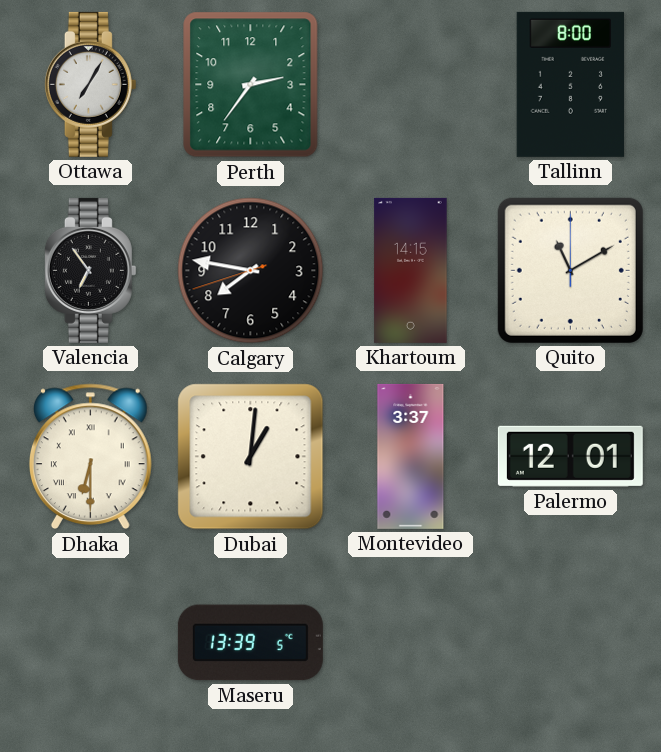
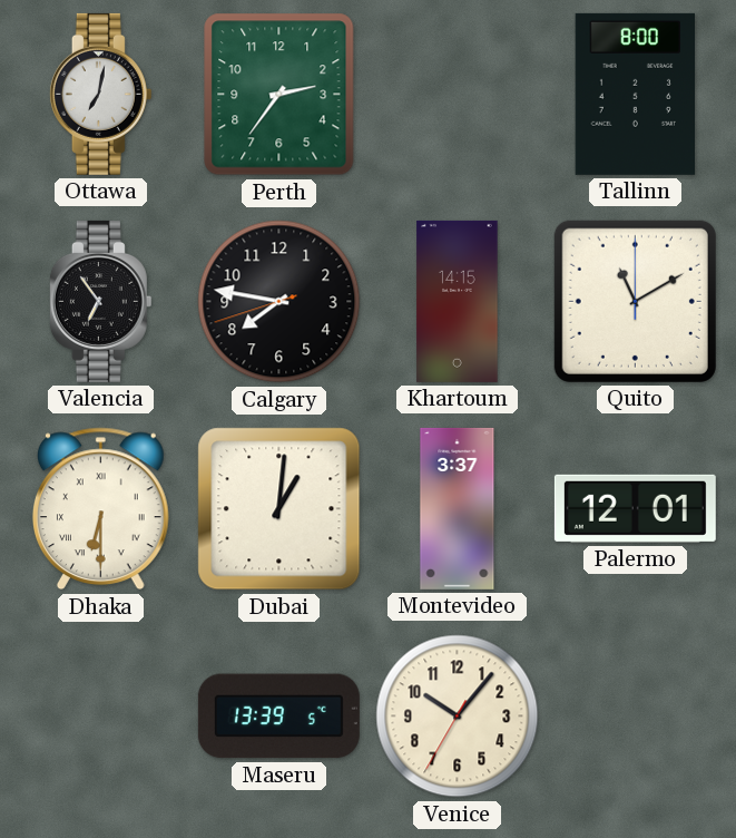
Ottawa: 7:05 -> 7:02
Venice: none -> 10:06
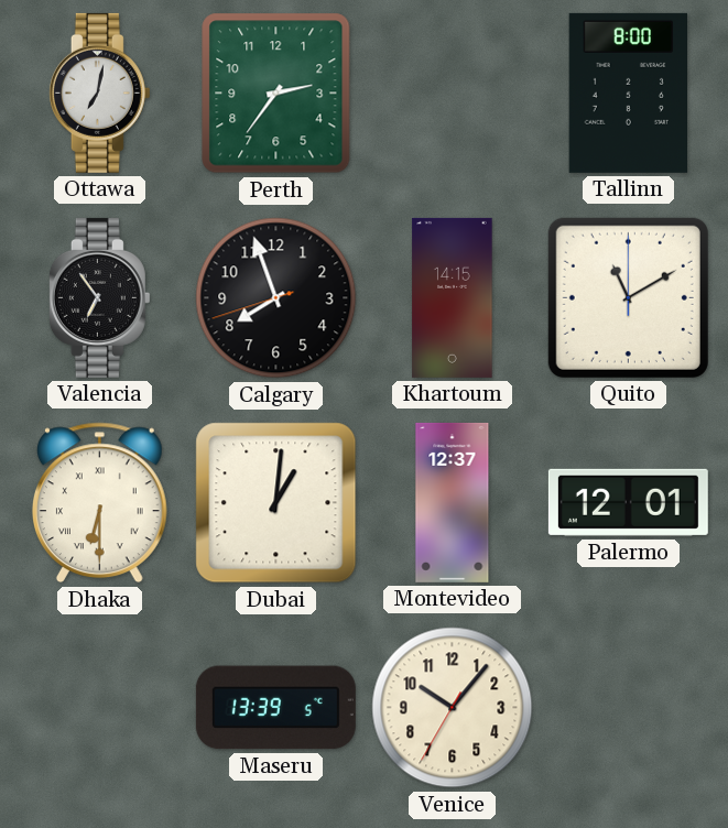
Calgary: 7:46 -> 7:56
Montevideo: 3:37 -> 12:37
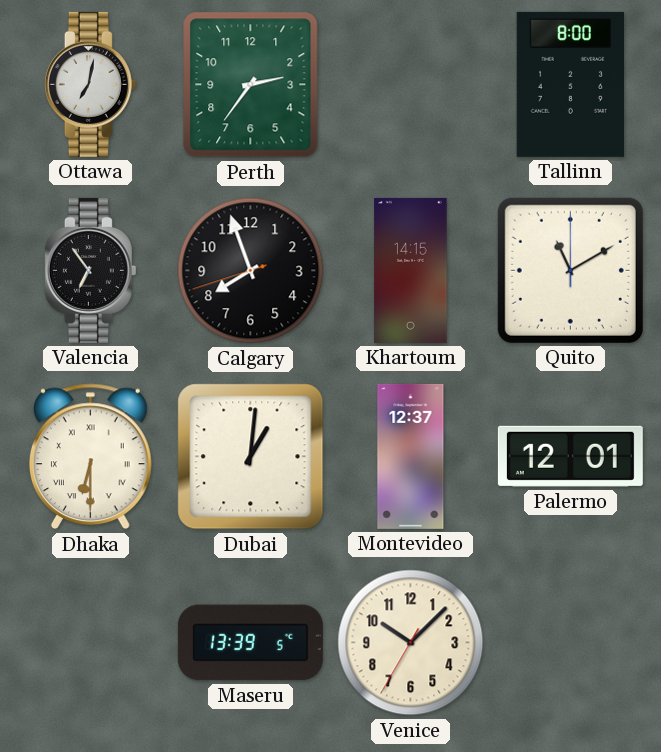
Venice: 10:06 -> 10:07
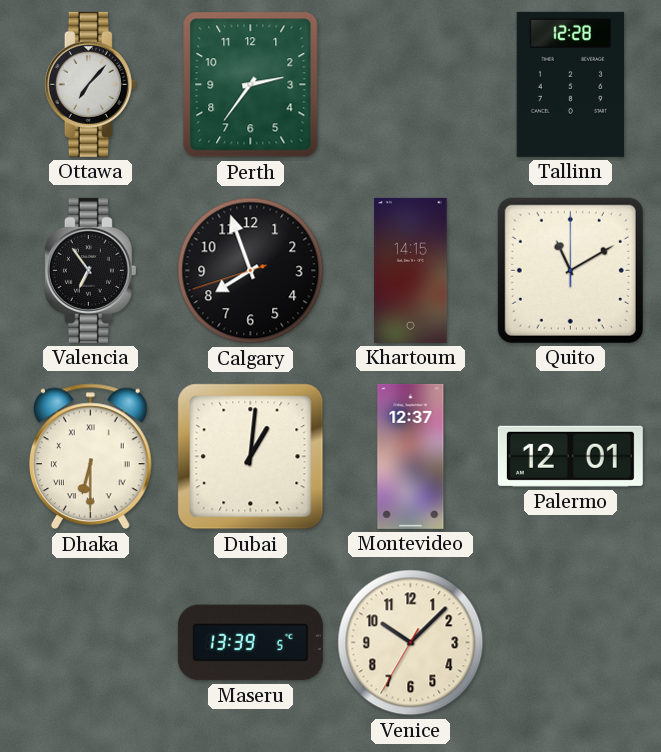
Ottawa: 7:02 -> 7:07
Tallinn: 8:00 -> 12:28
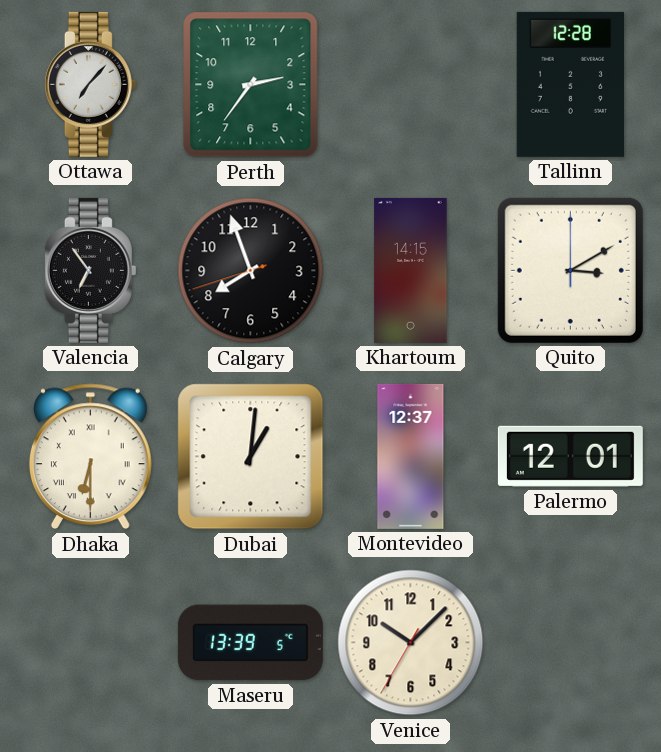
Quito: 11:10 -> 3:10
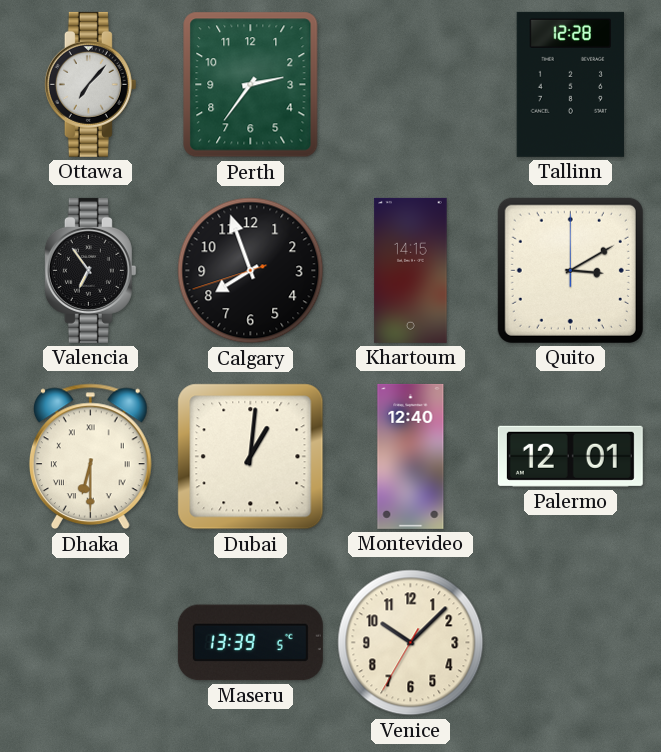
Montevideo: 12:37 -> 12:40
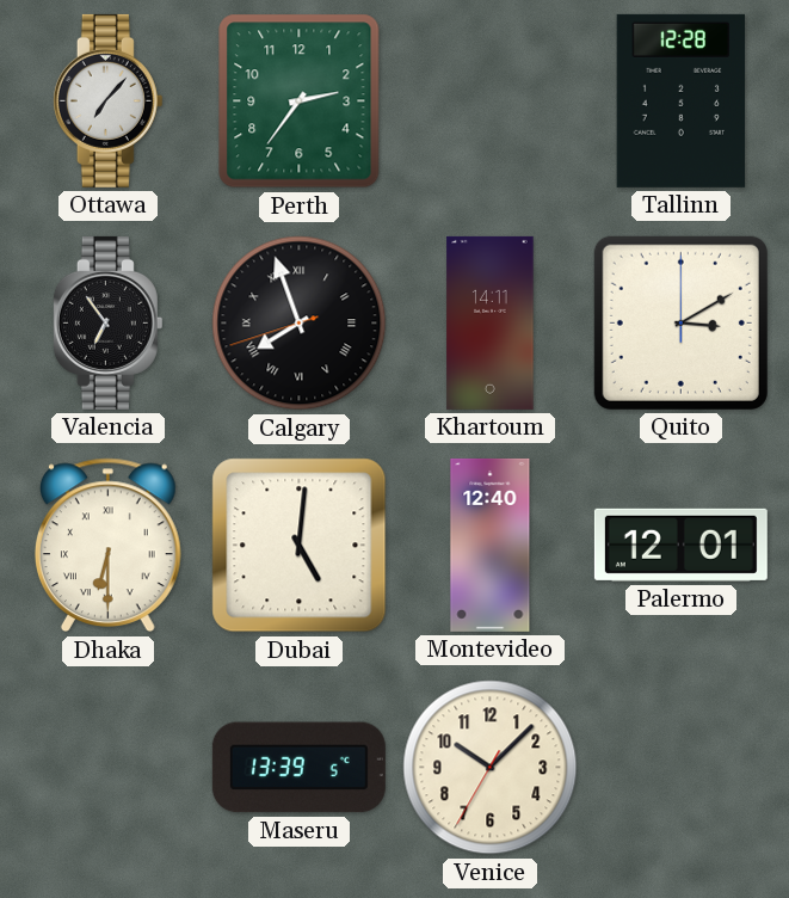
Calgary numerals: Arabic -> Roman
Khartoum: 14:15 -> 14:11
Dubai: 1:01 -> 5:01
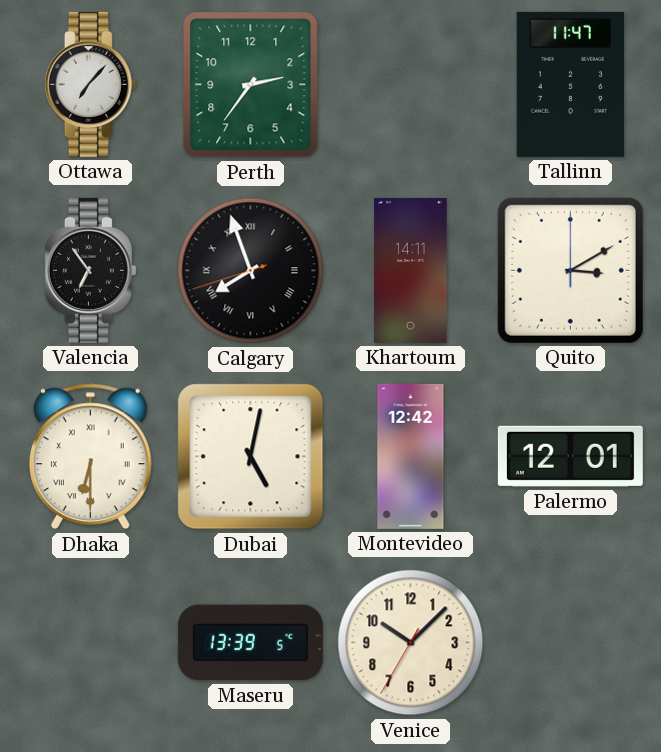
Tallinn: 12:28 -> 11:47
Dubai: 5:01 -> 5:02
Montevideo: 12:40 -> 12:42
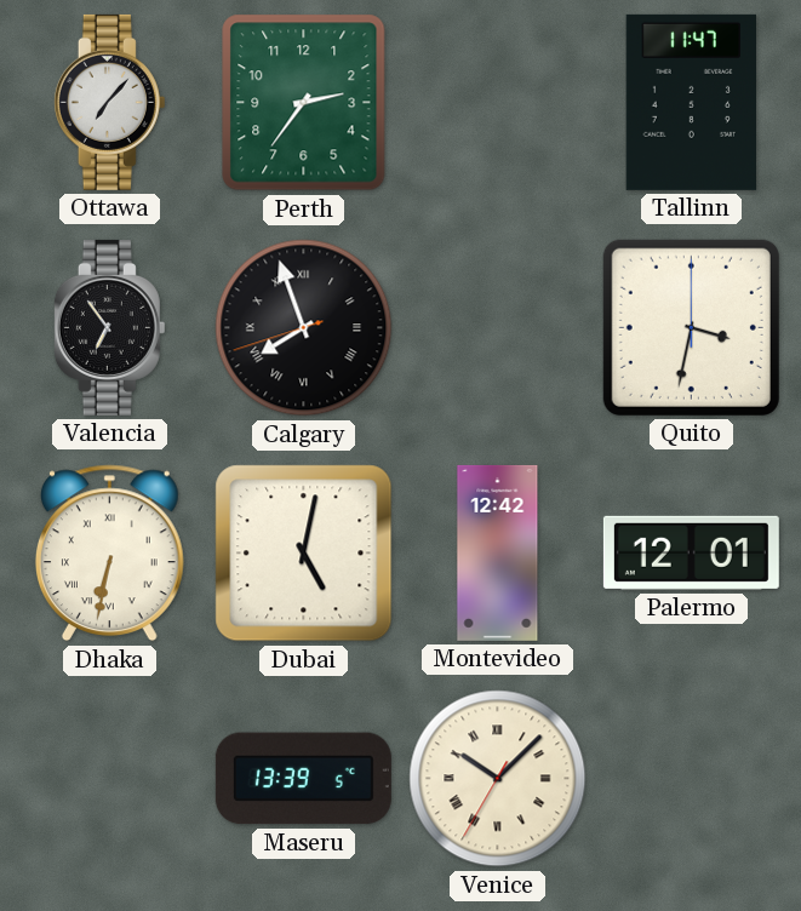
Khartoum: 14:11 -> none
Quito: 3:10 -> 3:32
Dhaka: 6:30 -> 6:32
Venice numerals: Arabic -> Roman
